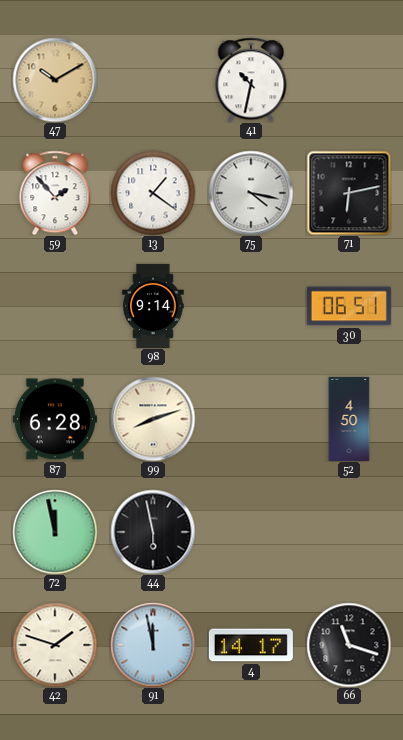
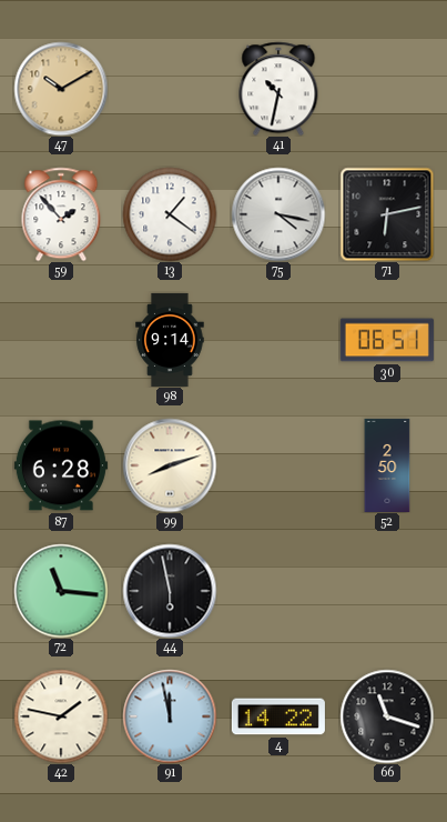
52: 4:50 -> 2:50
72: 11:58 -> 11:16
42: 1:48 -> 1:47
4: 14:17 -> 14:22
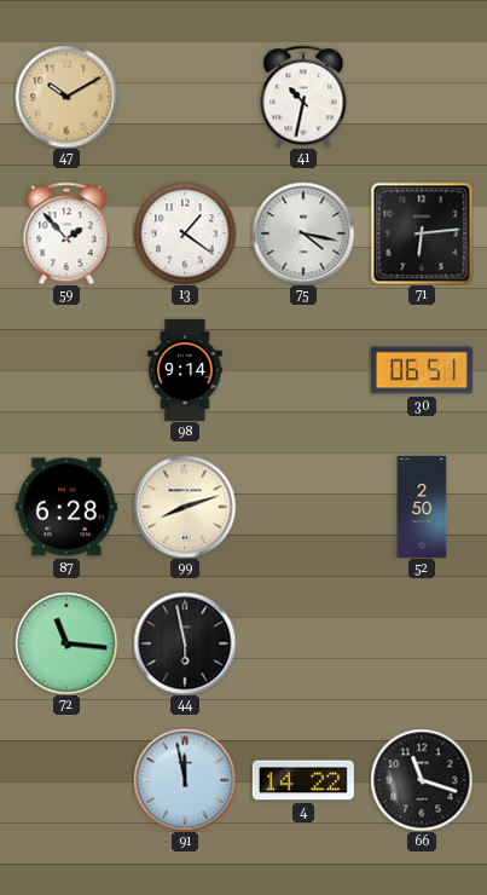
71: 6:13 -> 6:14
42: 1:47 -> none
